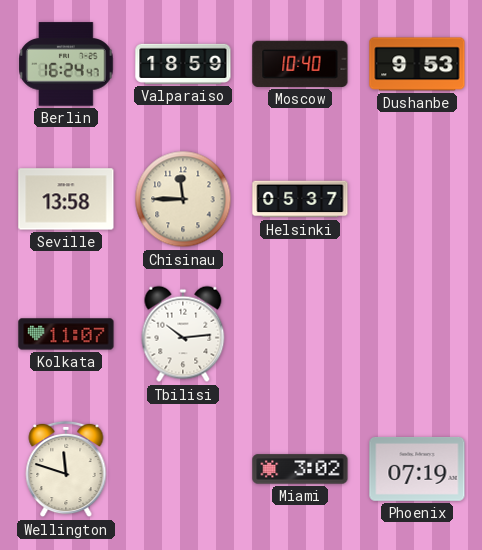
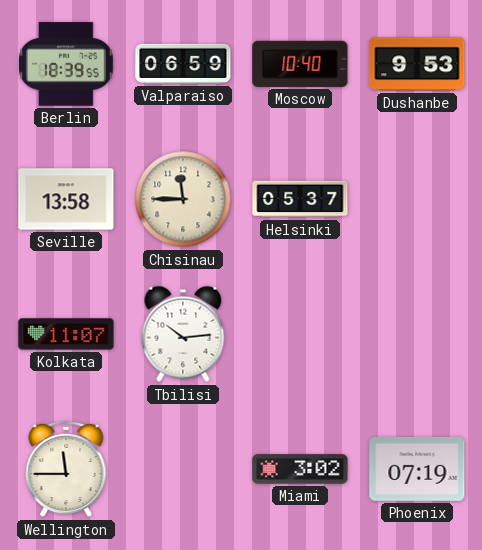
Berlin: 16:24 -> 18:39
Valparaiso: 18:59 -> 06:59
Wellington: 11:48 -> 11:45
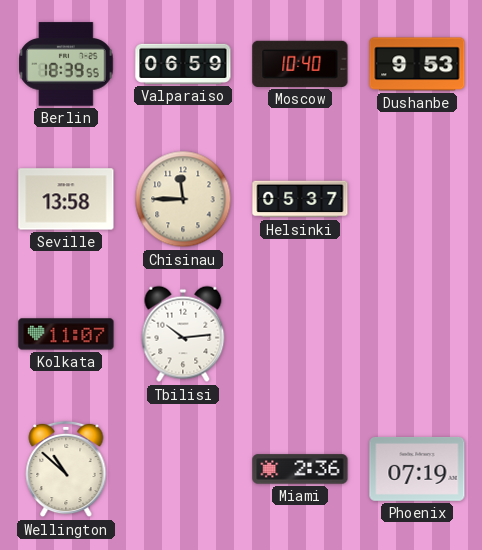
Wellington: 11:45 -> 10:52
Miami: 3:02 -> 2:36
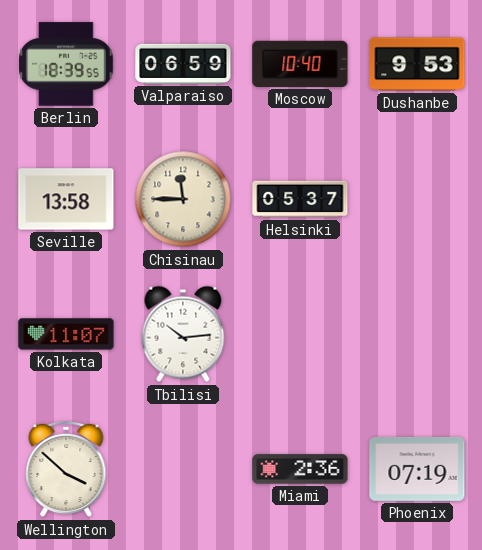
Wellington: 10:52 -> 3:52
